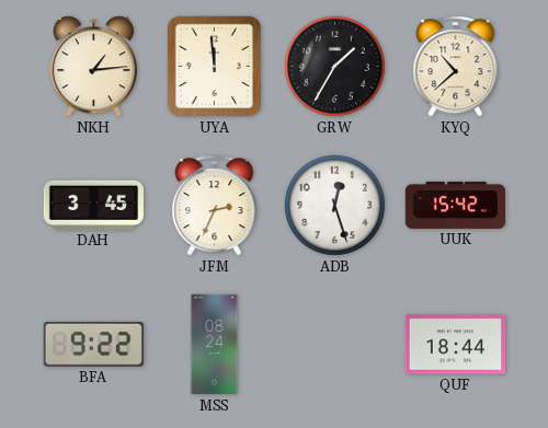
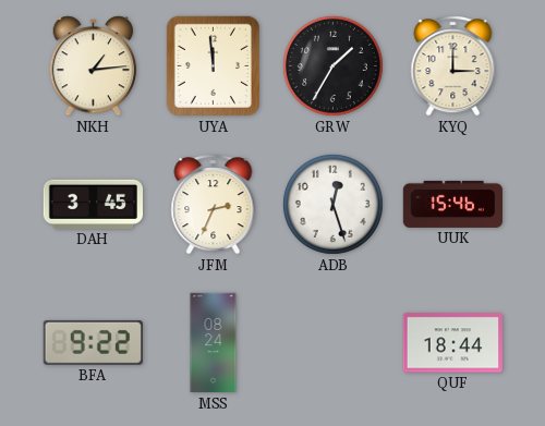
KYQ: 10:38 -> 3:00
UUK: 15:42 -> 15:46
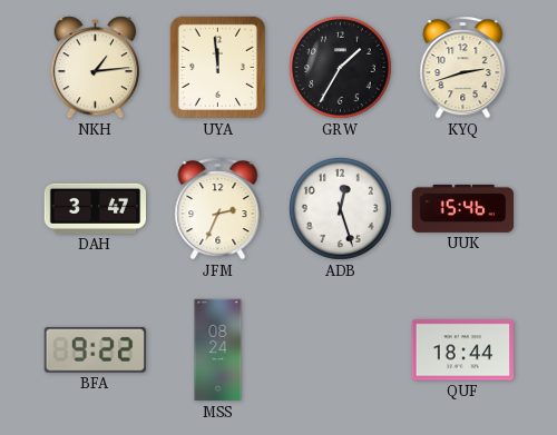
KYQ: 3:00 -> 2:42
DAH: 3:45 -> 3:47
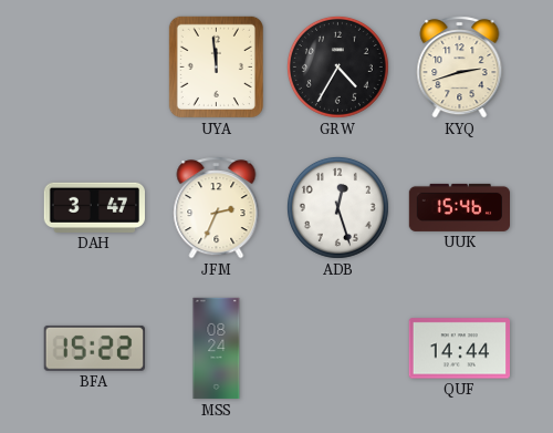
NKH: 1:14 -> none
GRW: 1:35 -> 4:35
BFA: 9:22 -> 15:22
QUF: 18:44 -> 14:44
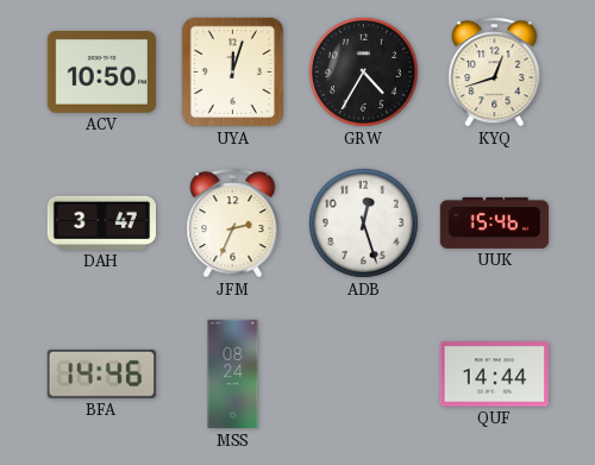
ACV: none -> 10:50
UYA: 11:59 -> 12:03
KYQ: 2:42 -> 12:42
BFA: 15:22 -> 14:46
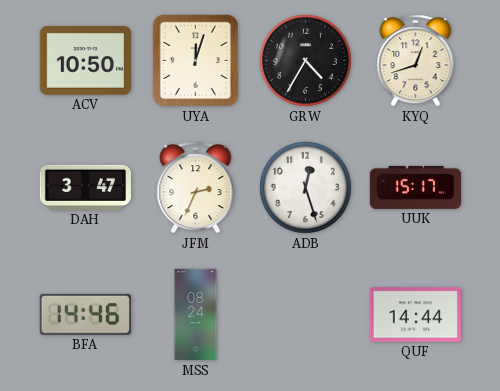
UUK: 15:46 -> 15:17
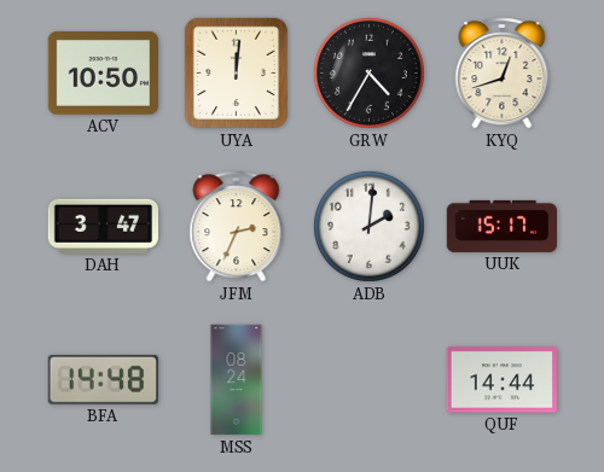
UYA: 12:03 -> 12:01
ADB: 12:27 -> 2:01
BFA: 14:46 -> 14:48
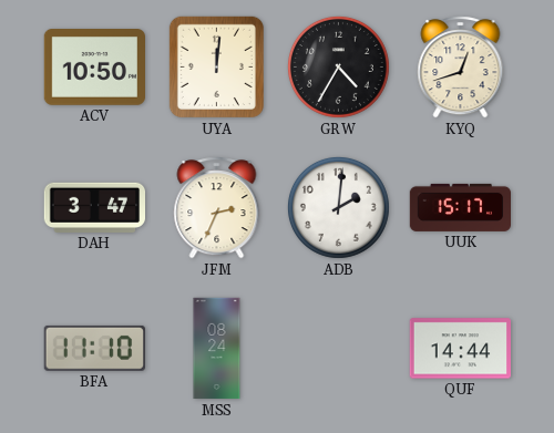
BFA: 14:48 -> 11:10
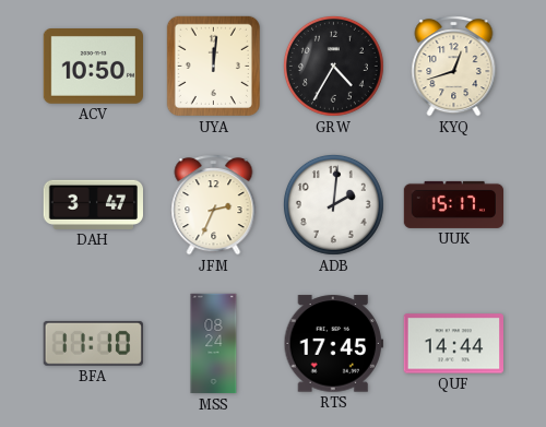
RTS: none -> 17:45
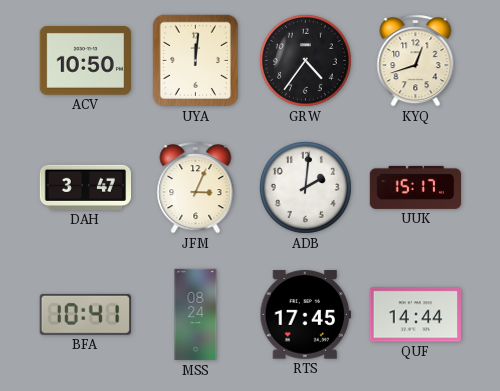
GRW: 4:35 -> 4:36
JFM: 2:34 -> 3:04
BFA: 11:10 -> 10:41
